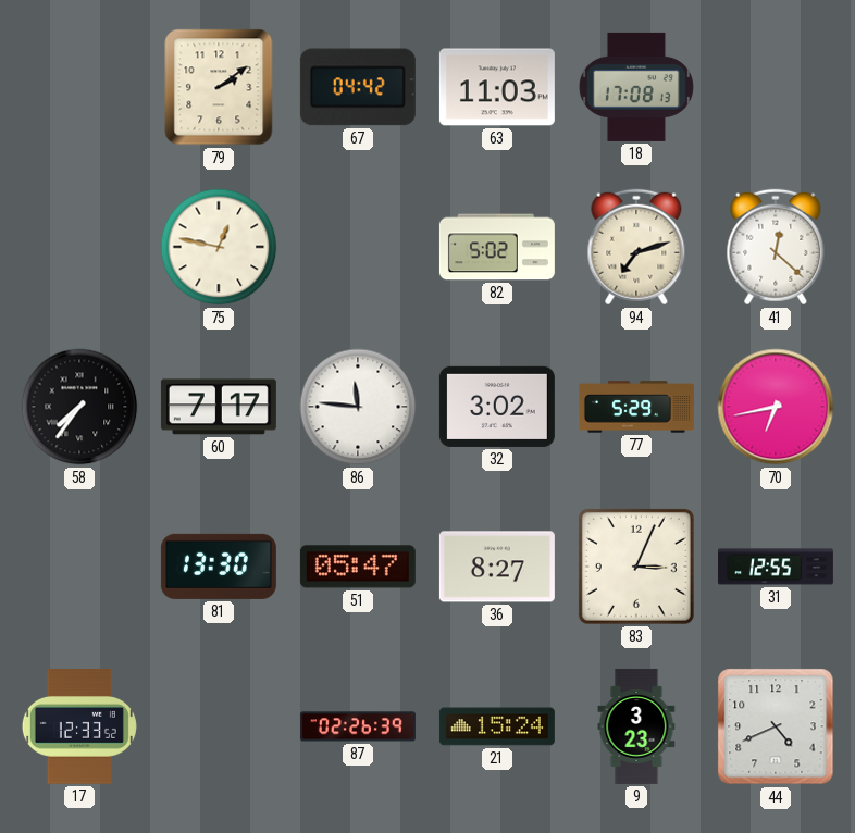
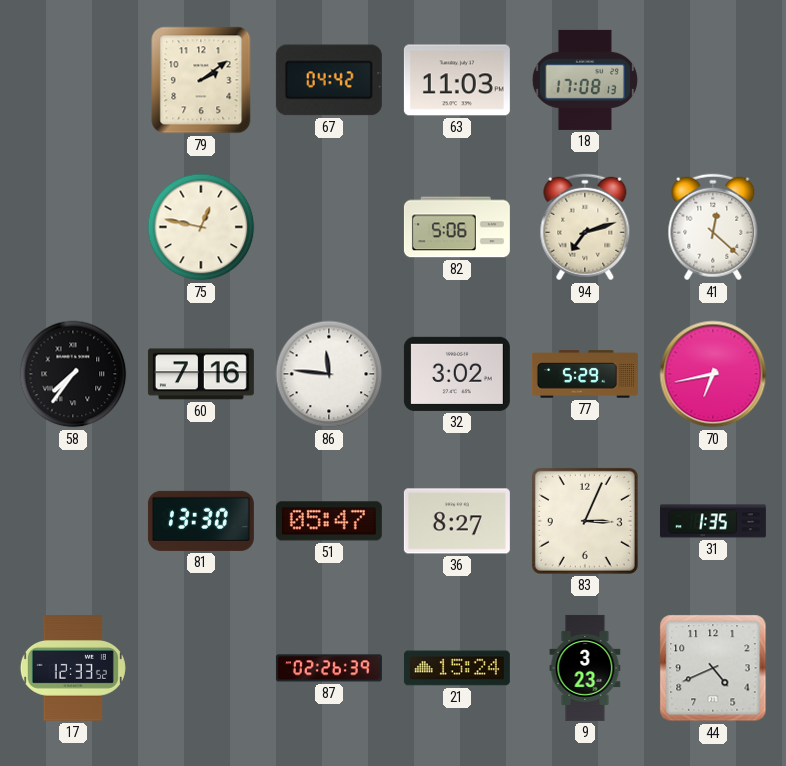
82: 5:02 -> 5:06
60: 7:17 -> 7:16
31: 12:55 -> 1:35
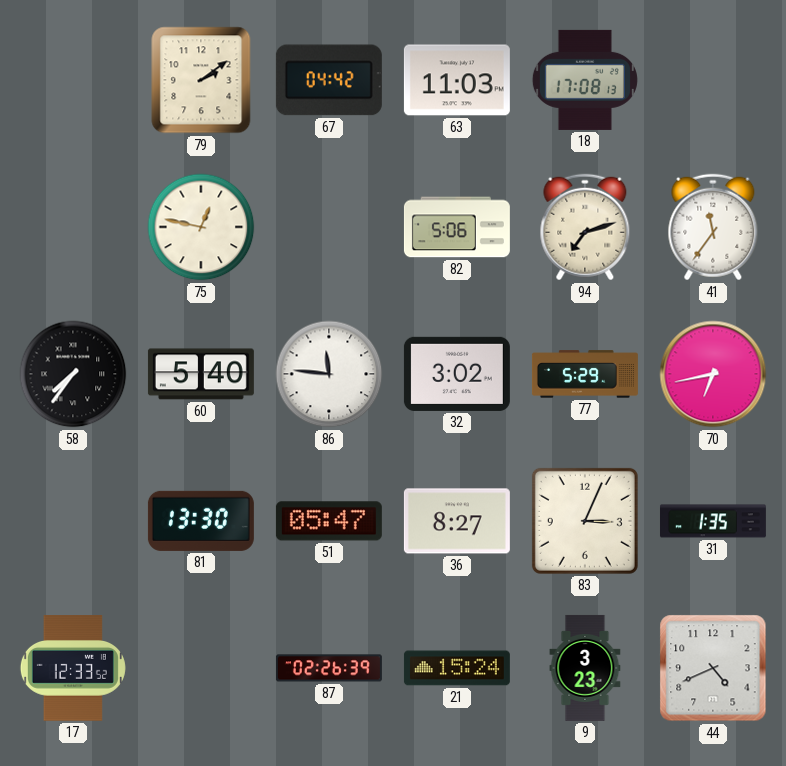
41: 12:22 -> 11:36
60: 7:16 -> 5:40
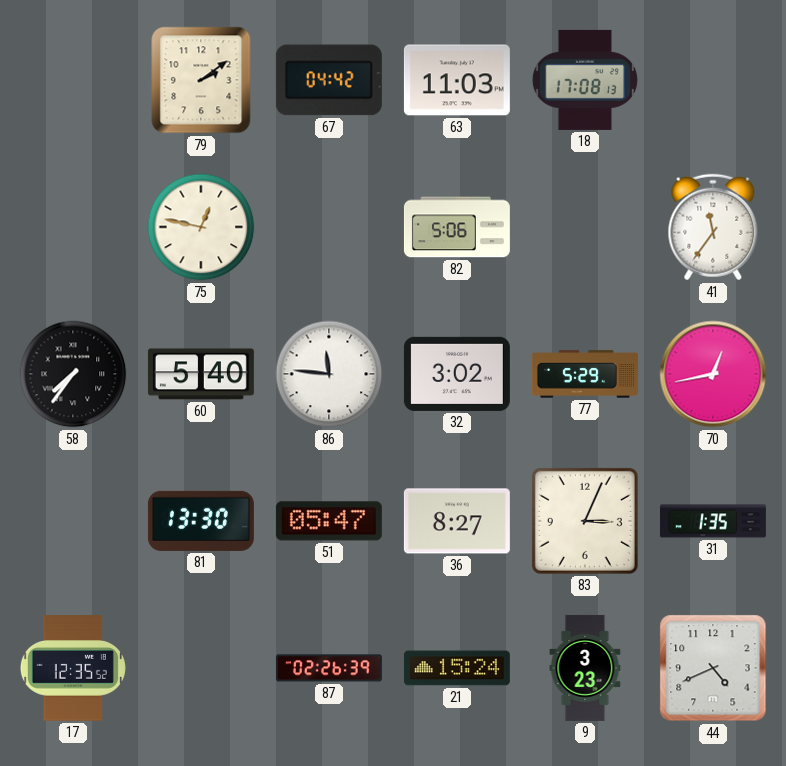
94: 7:12 -> none
70: 6:43 -> 12:43
17: 12:33 -> 12:35
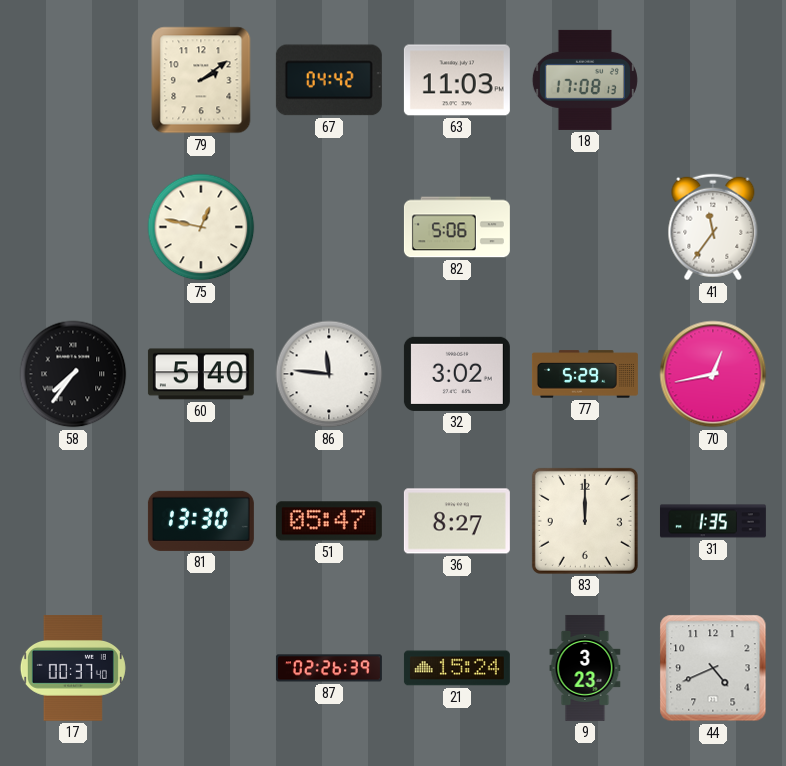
83: 3:04 -> 12:00
17: 12:35 -> 00:37
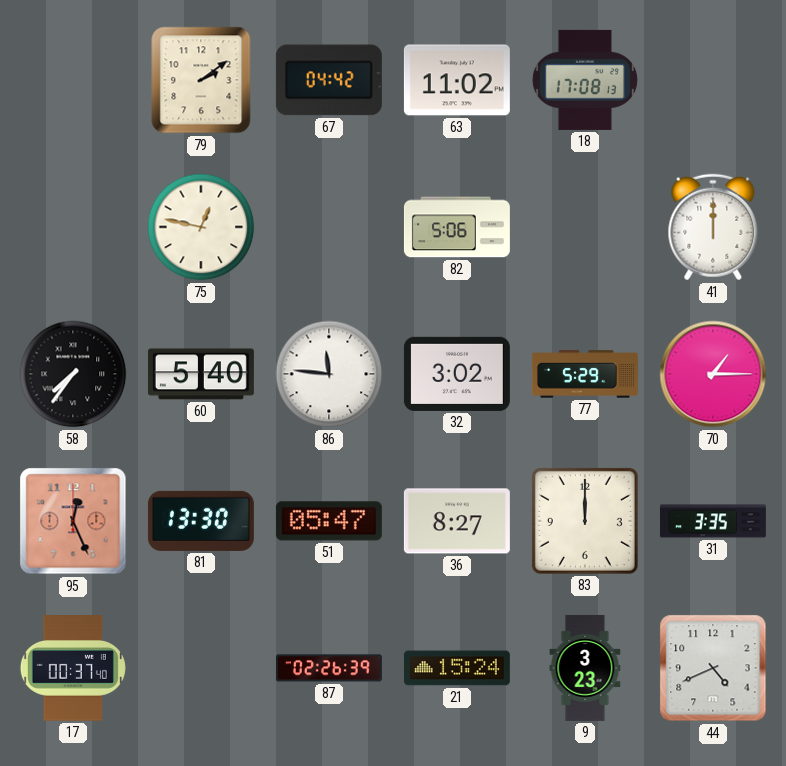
63: 11:03 -> 11:02
41: 11:36 -> 12:00
70: 12:43 -> 1:15
95: none -> 12:26
31: 1:35 -> 3:35
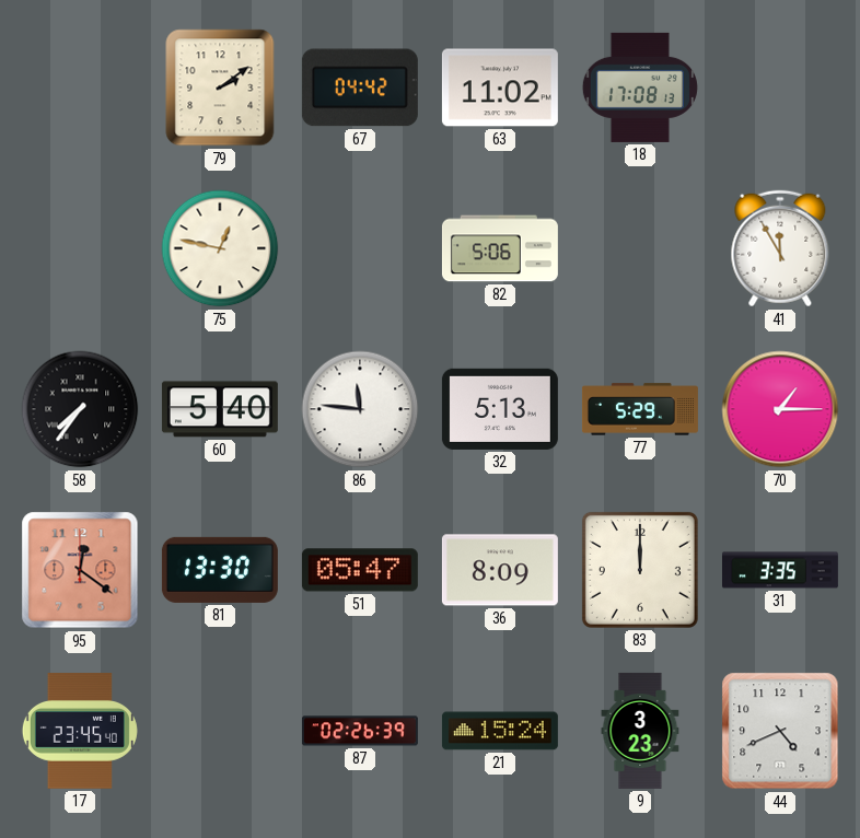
41: 12:00 -> 11:55
32: 3:02 -> 5:13
95: 12:26 -> 12:21
36: 8:27 -> 8:09
17: 00:37 -> 23:45
